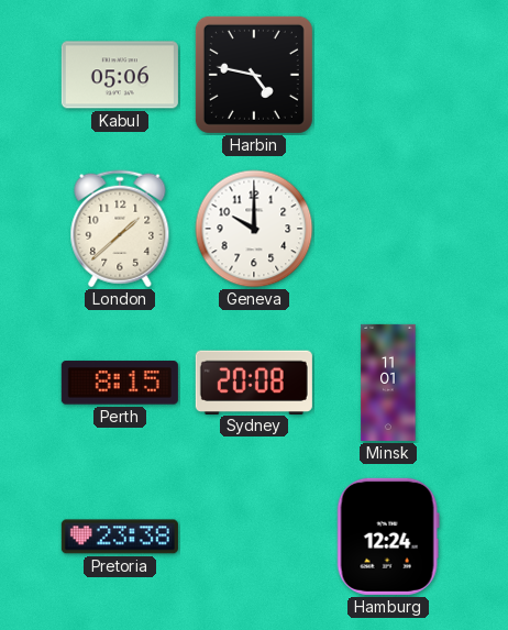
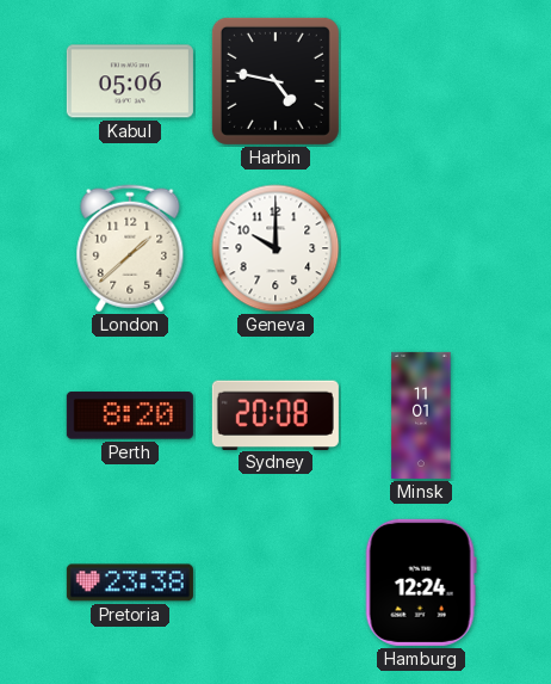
Perth: 8:15 -> 8:20
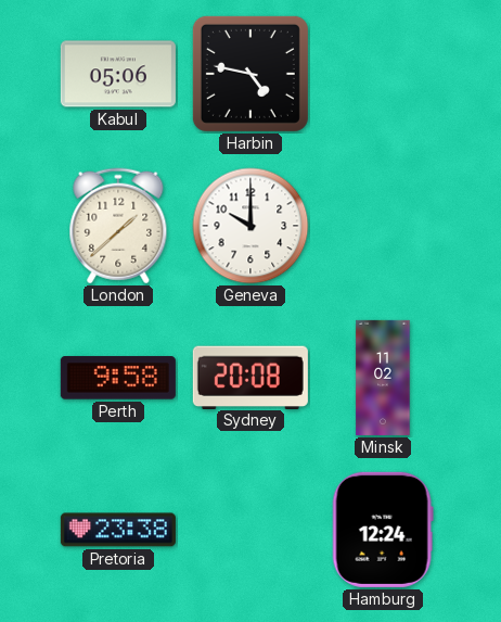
Perth: 8:20 -> 9:58
Minsk: 11:01 -> 11:02
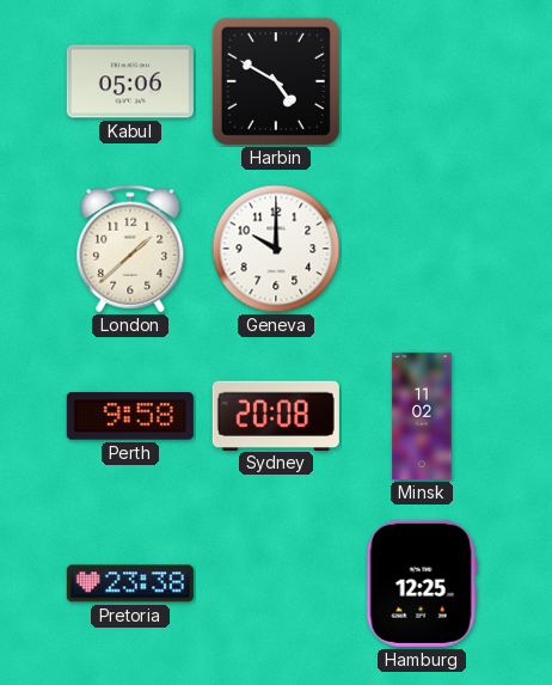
Harbin: 4:47 -> 4:50
Hamburg: 12:24 -> 12:25
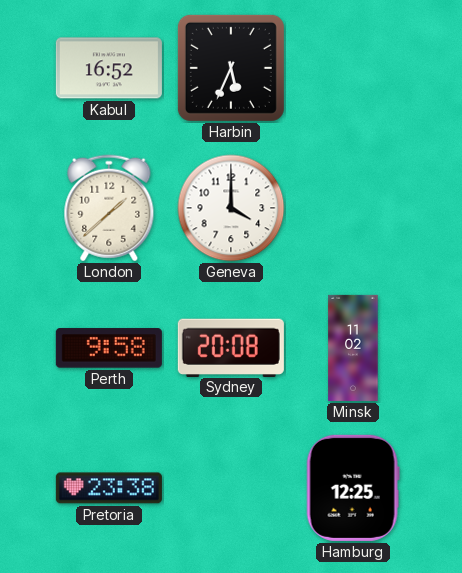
Kabul: 05:06 -> 16:52
Harbin: 4:50 -> 5:34
Geneva: 10:00 -> 4:00
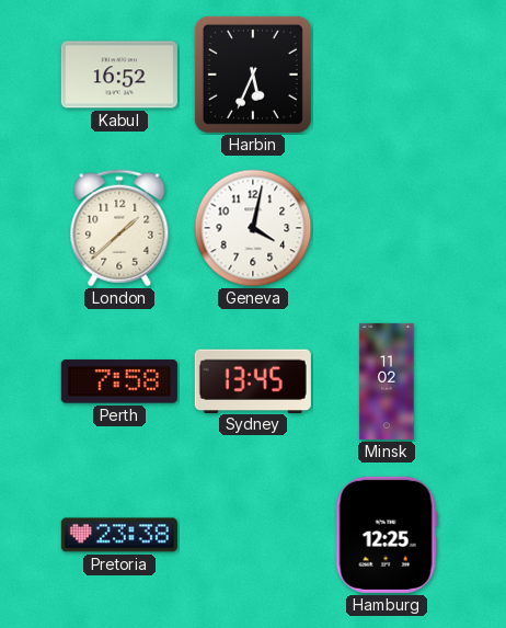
Geneva: 4:00 -> 4:02
Perth: 9:58 -> 7:58
Sydney: 20:08 -> 13:45
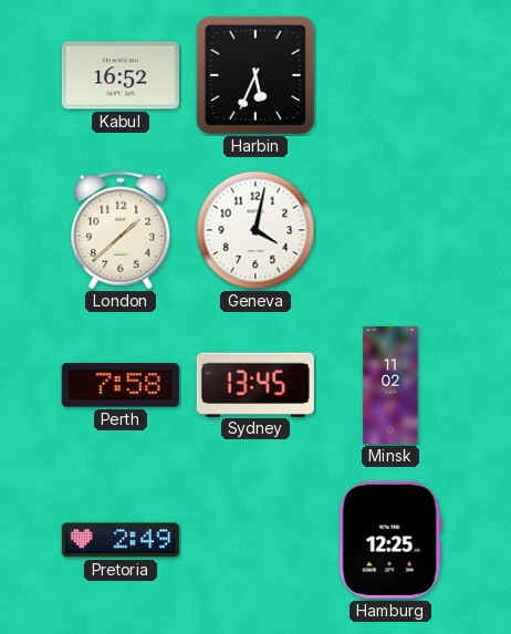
Pretoria: 23:38 -> 2:49
